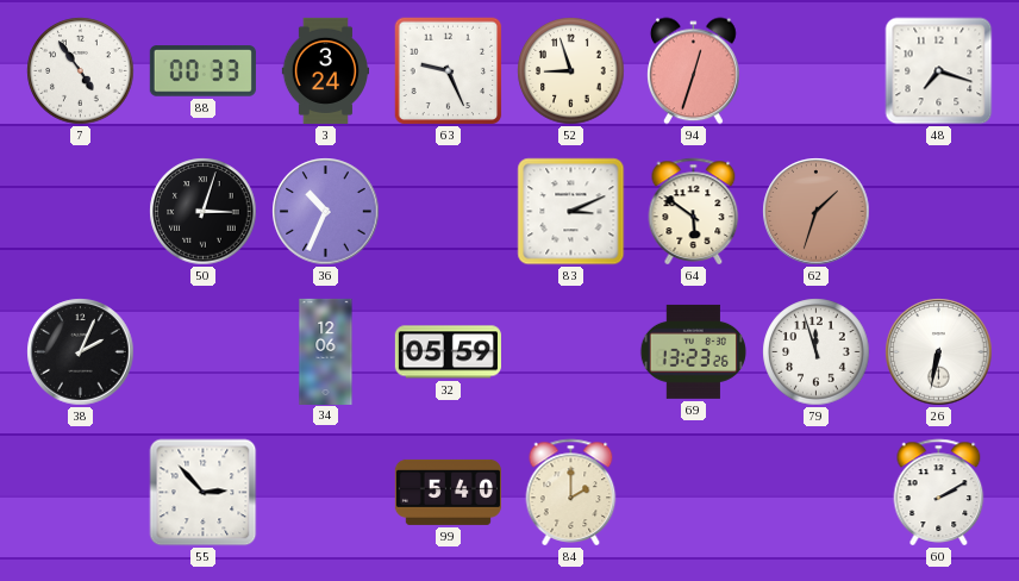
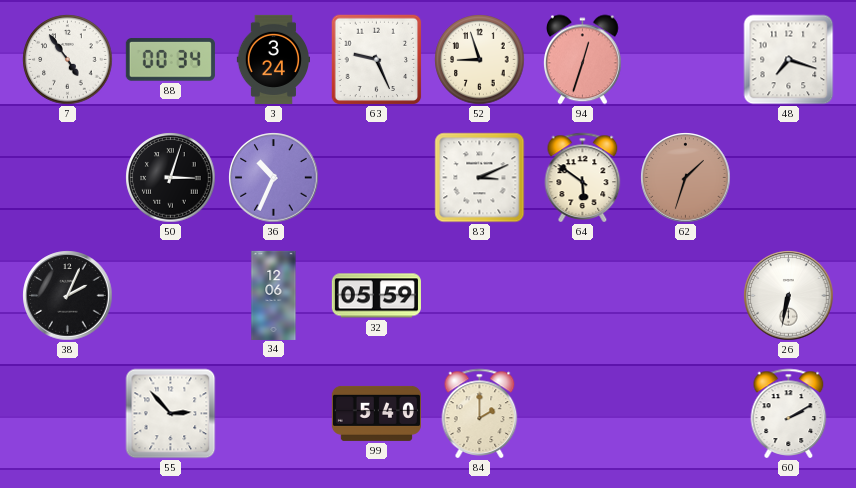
88: 00:33 -> 00:34
69: 13:23 -> none
79: 11:57 -> none
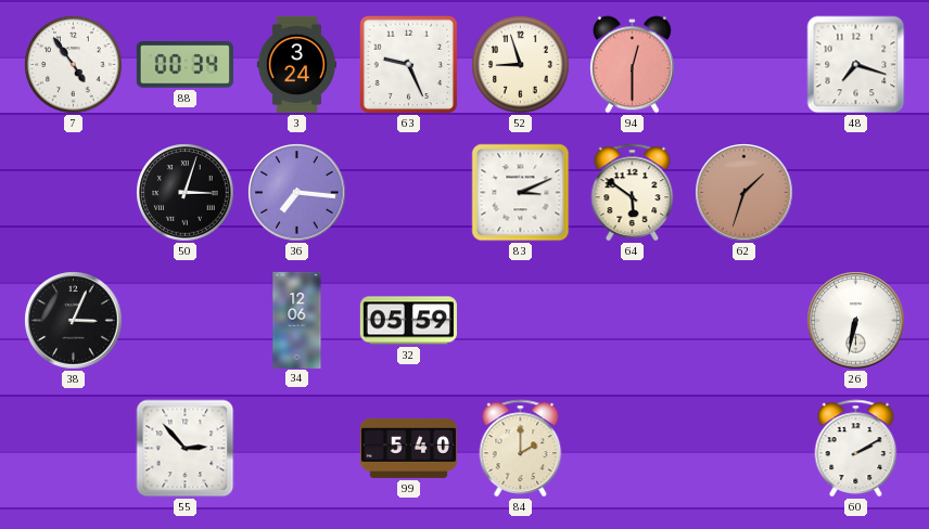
94: 12:33 -> 12:30
36: 10:34 -> 7:16
38: 2:04 -> 3:04
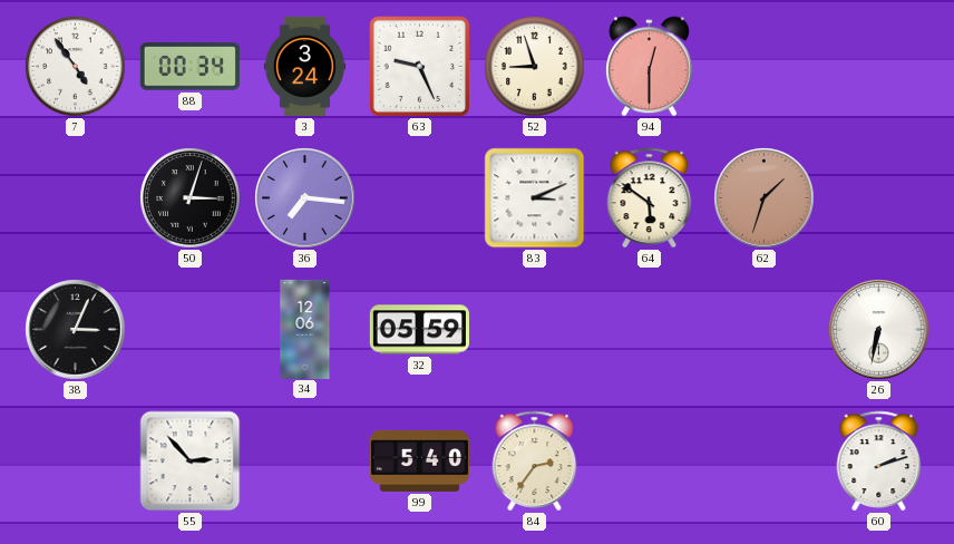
48: 7:18 -> none
84: 2:00 -> 2:36
60: 2:10 -> 2:12
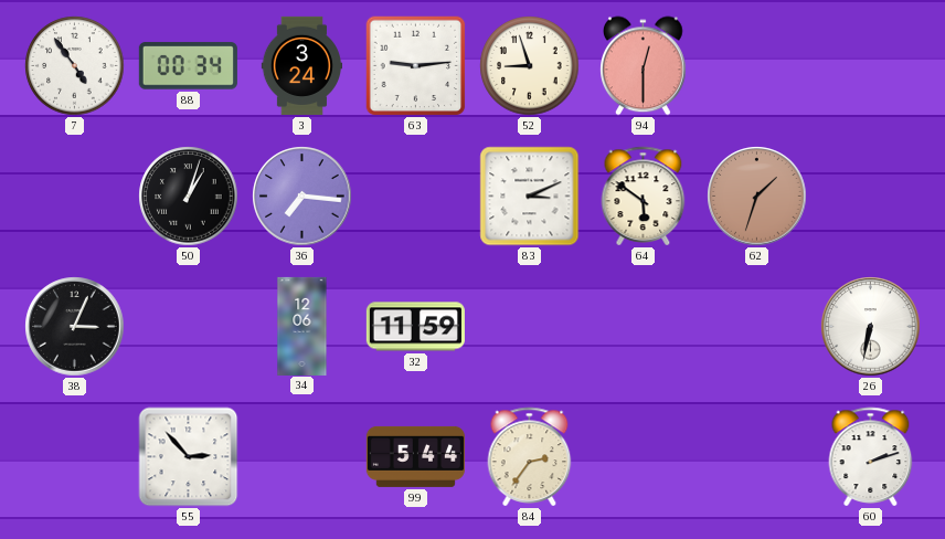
63: 9:26 -> 9:14
50: 3:03 -> 1:03
32: 05:59 -> 11:59
99: 5:40 -> 5:44
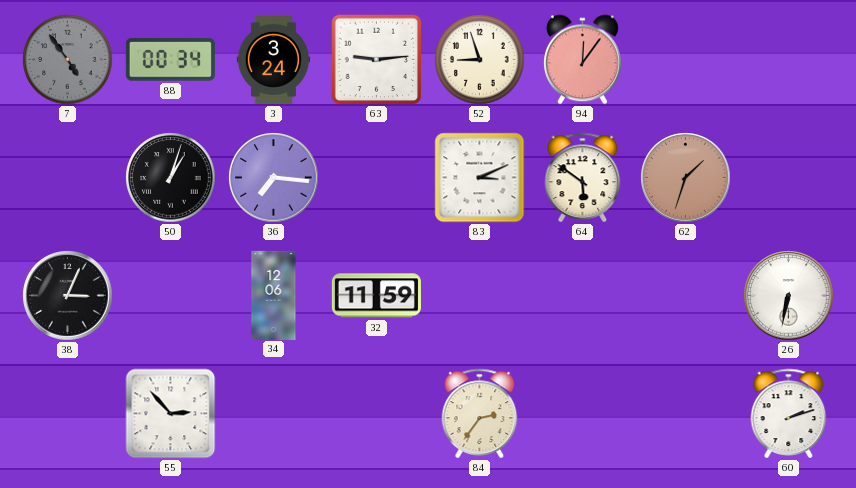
7 dial: white -> grey
94: 12:30 -> 12:06
99: 5:44 -> none
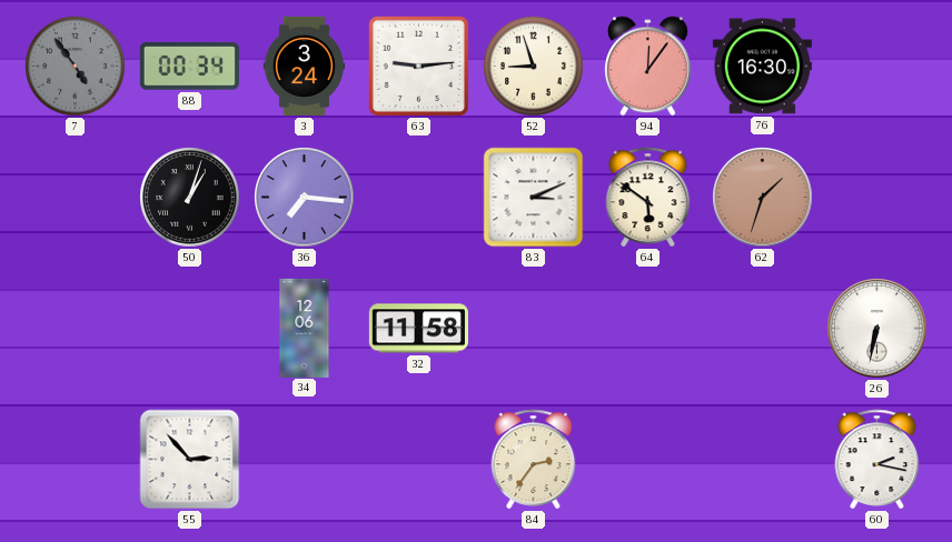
76: none -> 16:30
38: 3:04 -> none
32: 11:59 -> 11:58
60: 2:12 -> 2:17
